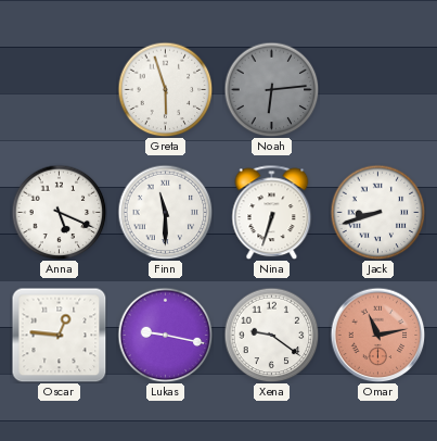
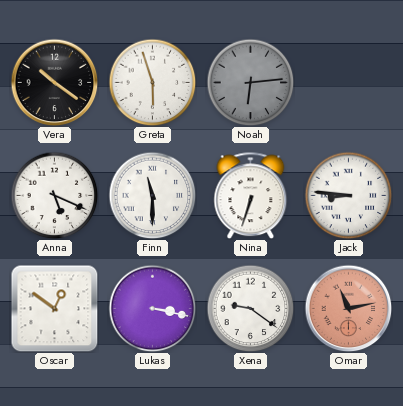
Vera: none -> 10:21
Jack: 8:42 -> 8:46
Oscar: 12:46 -> 12:51
Lukas: 9:17 -> 3:17
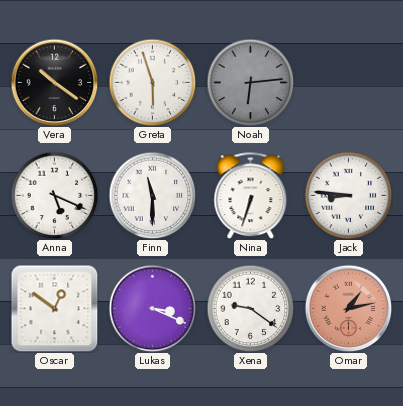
Lukas: 3:17 -> 3:19
Omar: 11:13 -> 1:13
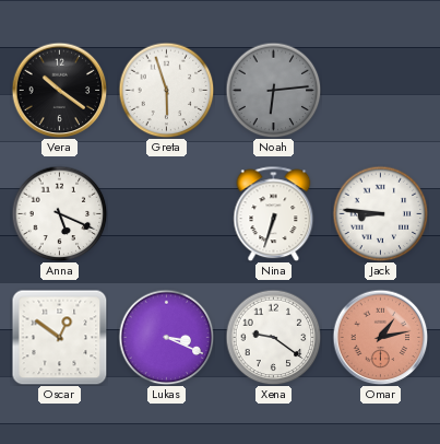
Finn: 11:30 -> none
